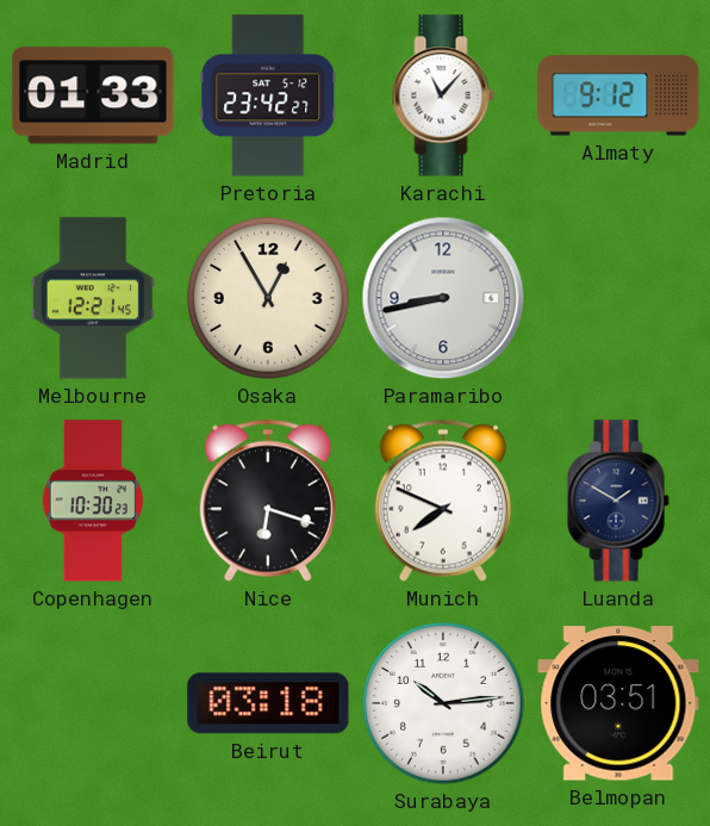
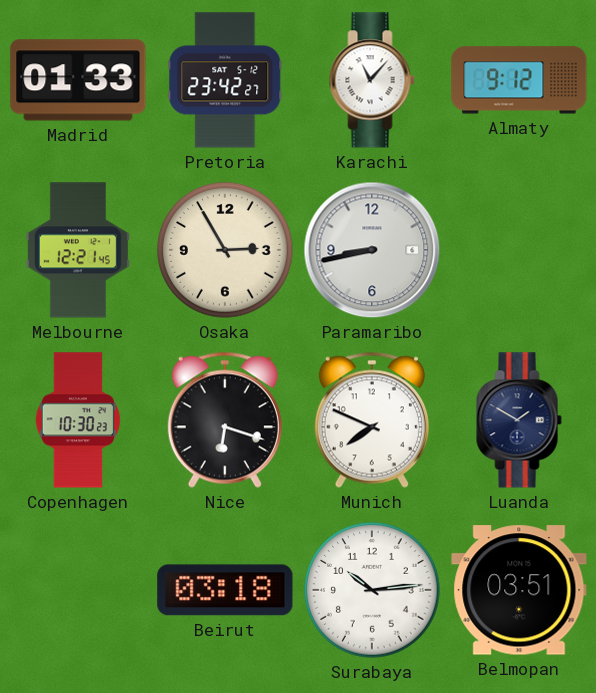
Osaka: 12:55 -> 2:55
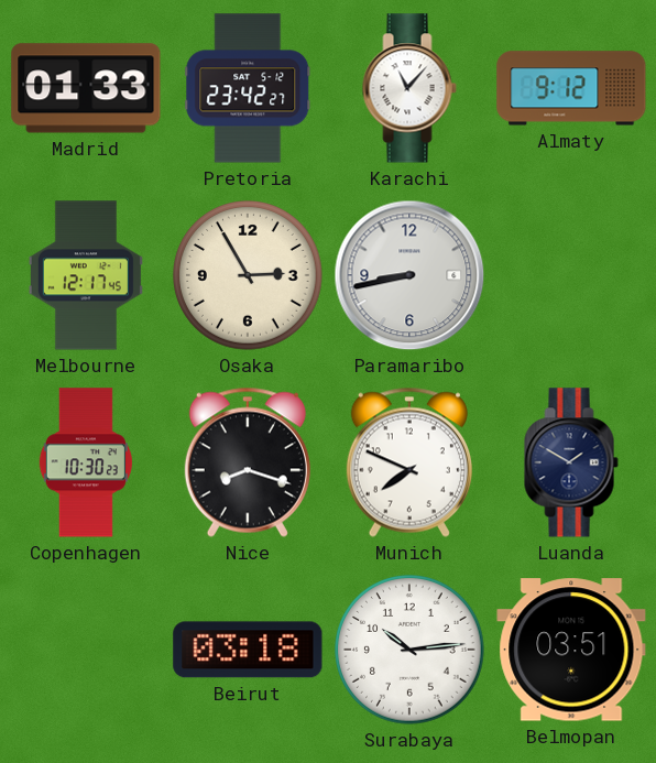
Melbourne: 12:21 -> 12:17
Nice: 6:18 -> 8:18
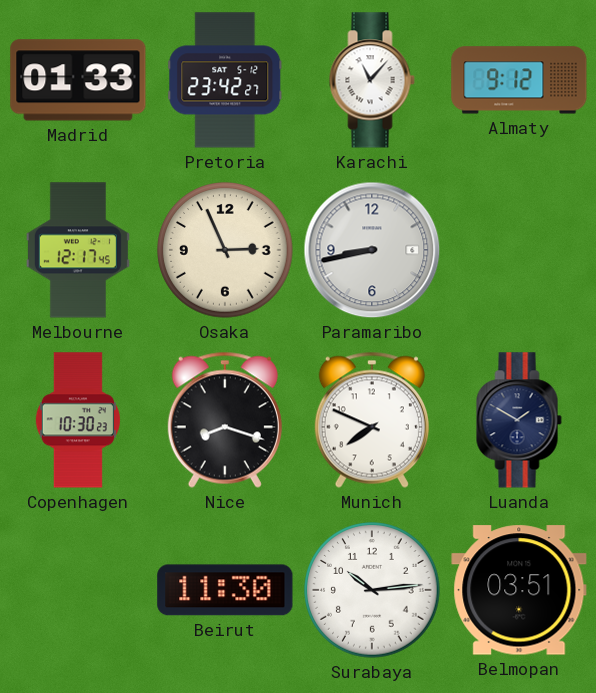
Osaka: 2:55 -> 2:56
Beirut: 03:18 -> 11:30
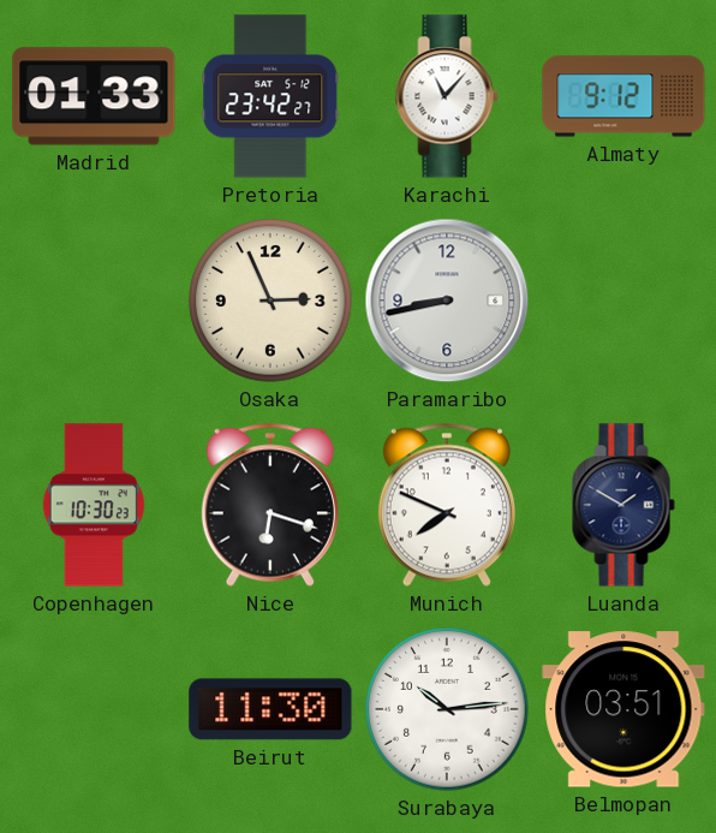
Melbourne: 12:17 -> none
Nice: 8:18 -> 6:18
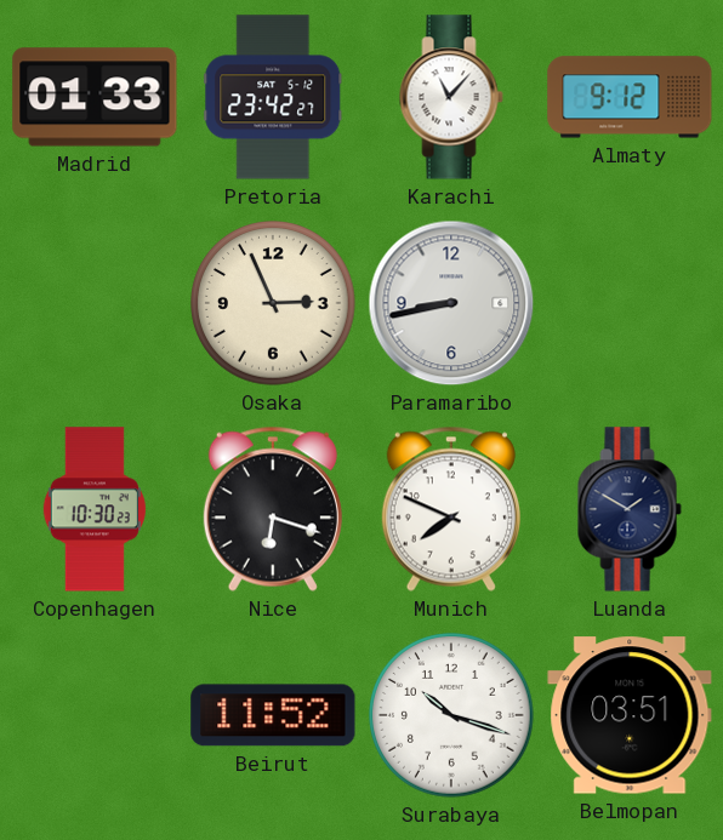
Beirut: 11:30 -> 11:52
Surabaya: 10:14 -> 10:18
